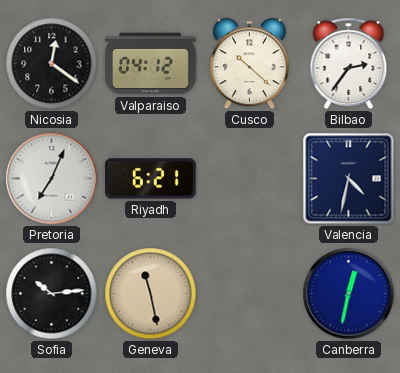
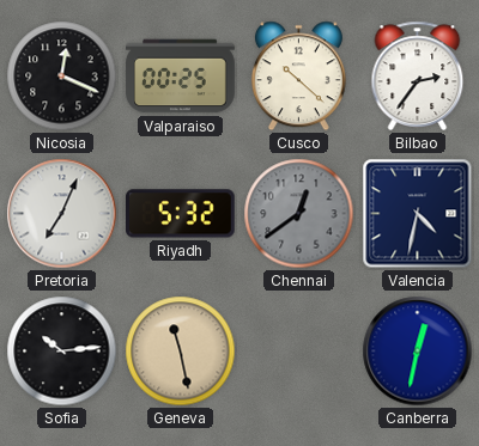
Nicosia: 12:21 -> 12:19
Valparaiso: 04:12 -> 00:25
Riyadh: 6:21 -> 5:32
Chennai: none -> 12:39
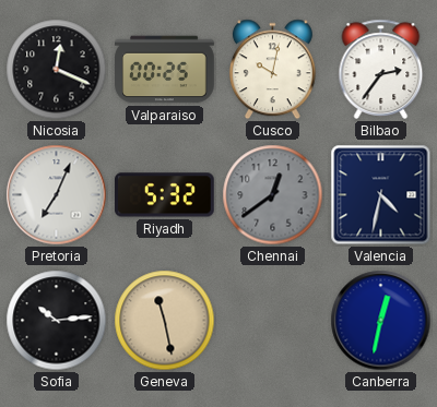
Cusco: 10:22 -> 10:02
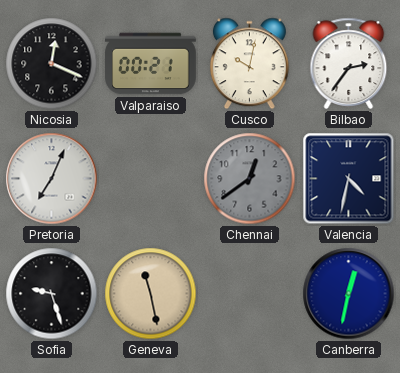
Valparaiso: 00:25 -> 00:21
Riyadh: 5:32 -> none
Sofia: 10:14 -> 9:27
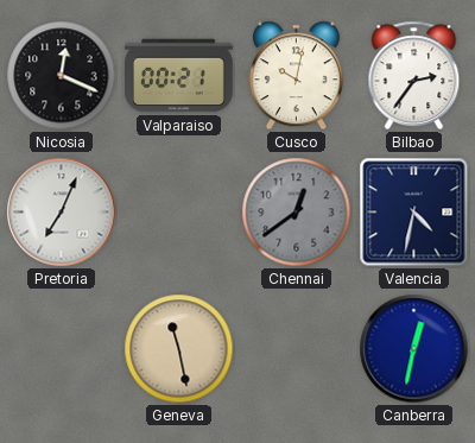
Sofia: 9:27 -> none
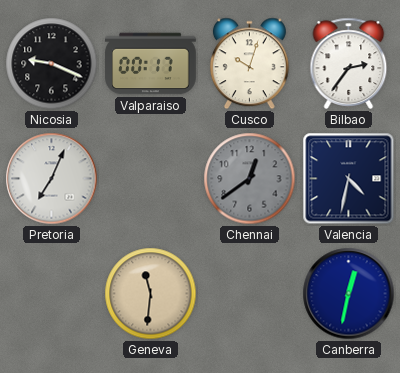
Nicosia: 12:19 -> 9:19
Valparaiso: 00:21 -> 00:17
Cusco: 10:02 -> 10:03
Geneva: 11:28 -> 11:31
